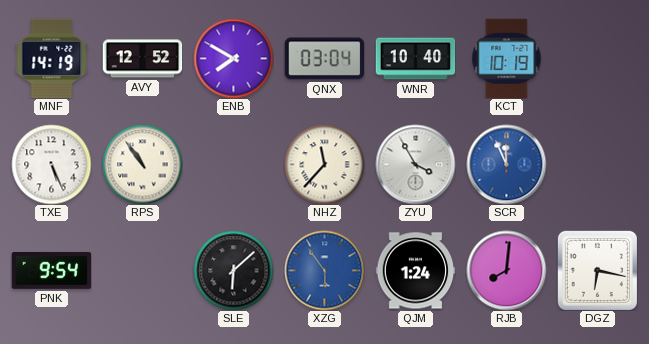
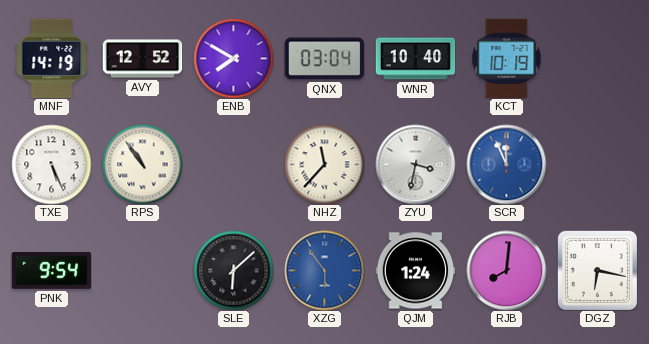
ZYU: 3:55 -> 3:32
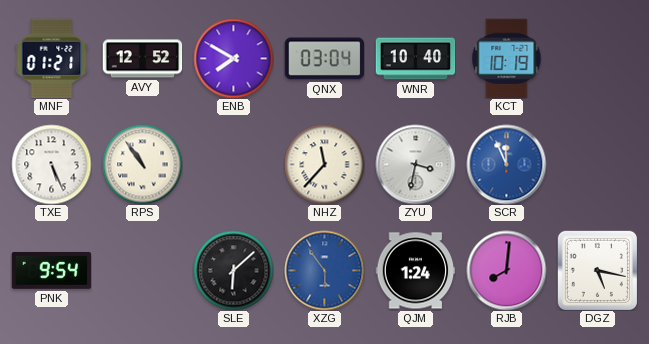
MNF: 14:19 -> 01:21
DGZ: 6:17 -> 5:17
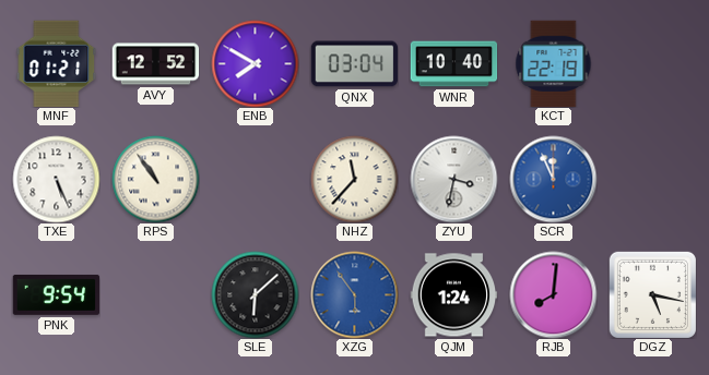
KCT: 10:19 -> 22:19
